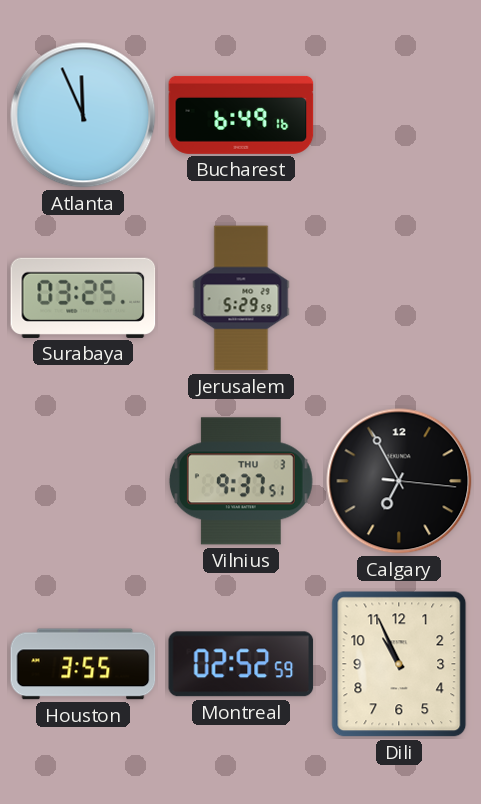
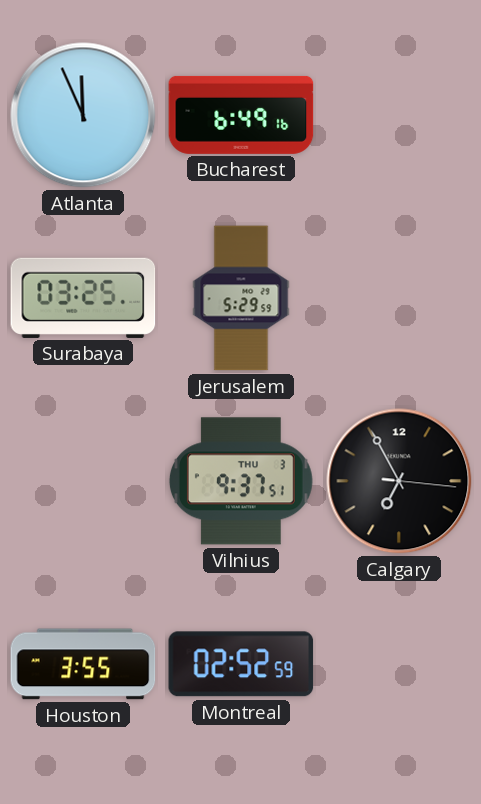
Dili: 10:56 -> none
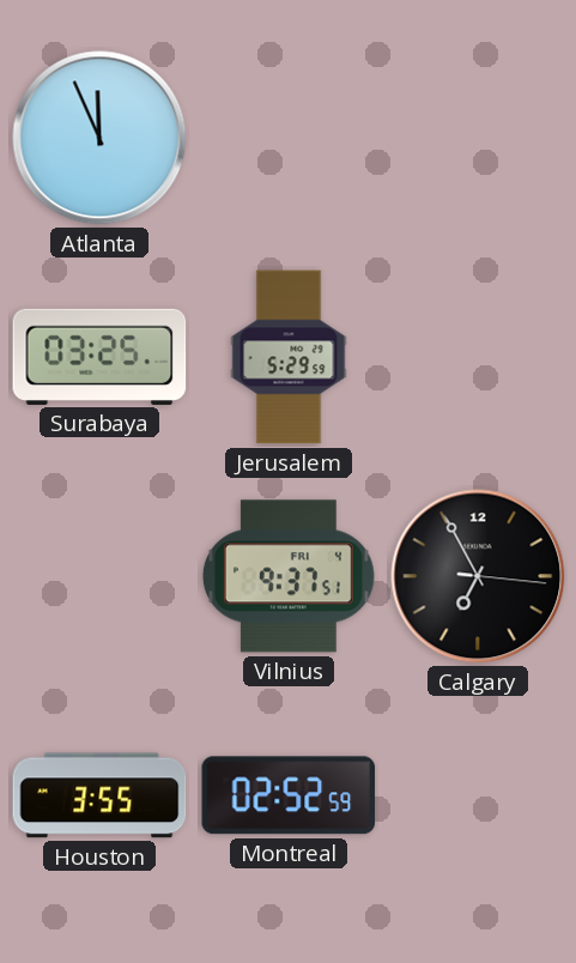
Bucharest: 6:49 -> none
Vilnius date: THU 3 -> FRI 4
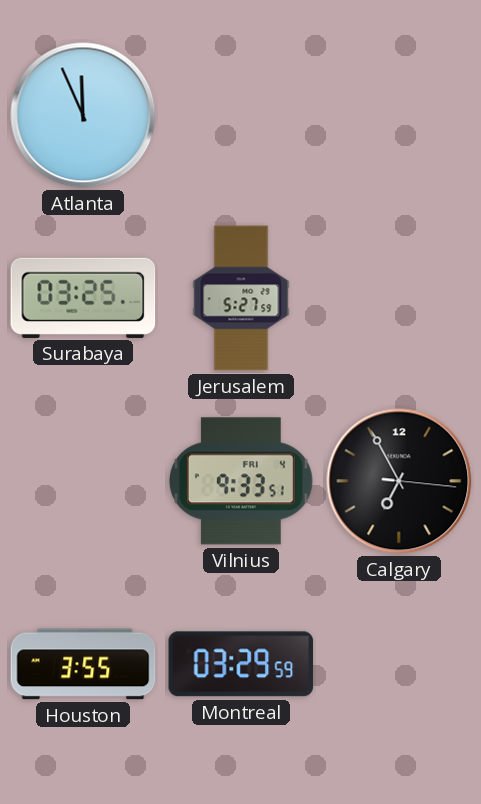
Jerusalem: 5:29 -> 5:27
Vilnius: 9:37 -> 9:33
Montreal: 02:52 -> 03:29
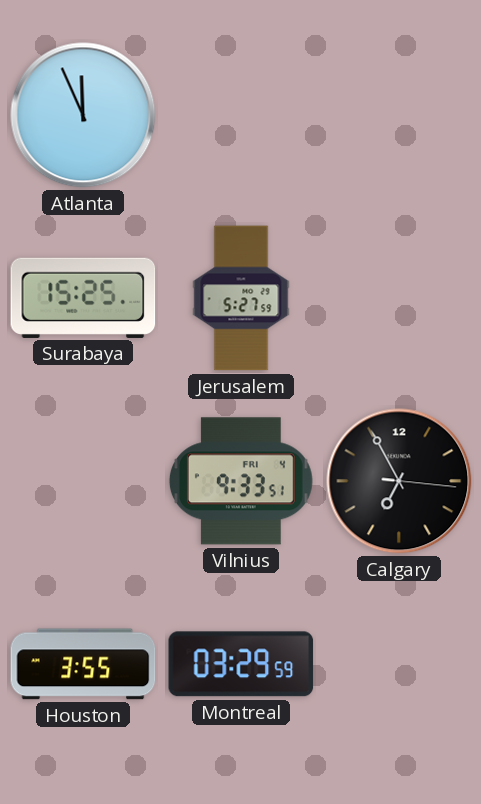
Surabaya: 03:25 -> 15:25
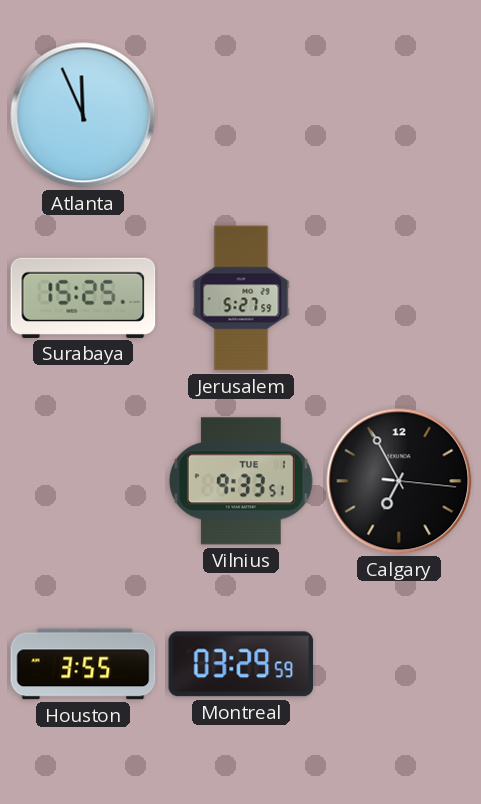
Vilnius date: FRI 4 -> TUE 1
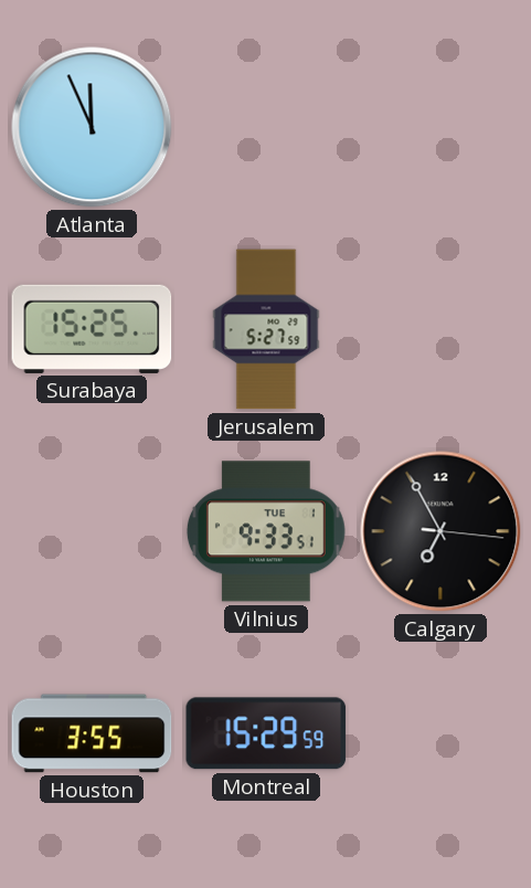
Montreal: 03:29 -> 15:29
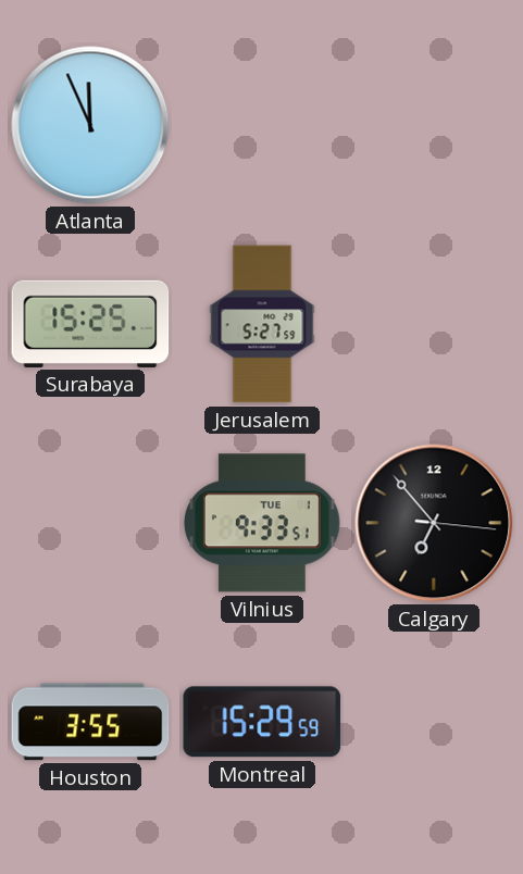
Calgary: 6:55 -> 6:53
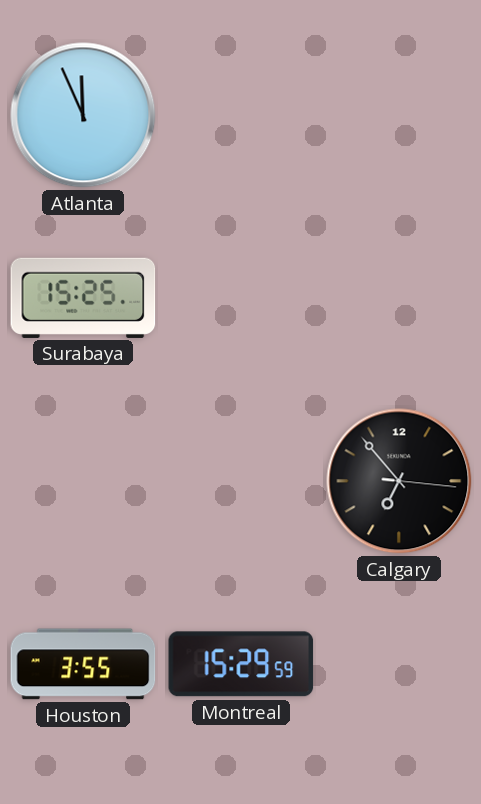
Jerusalem: 5:27 -> none
Vilnius: 9:33 -> none
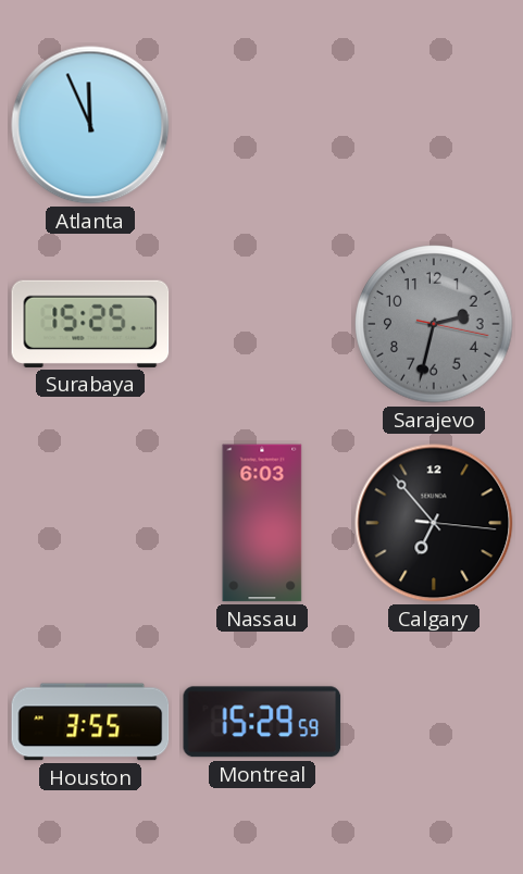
Sarajevo: none -> 2:32
Nassau: none -> 6:03
